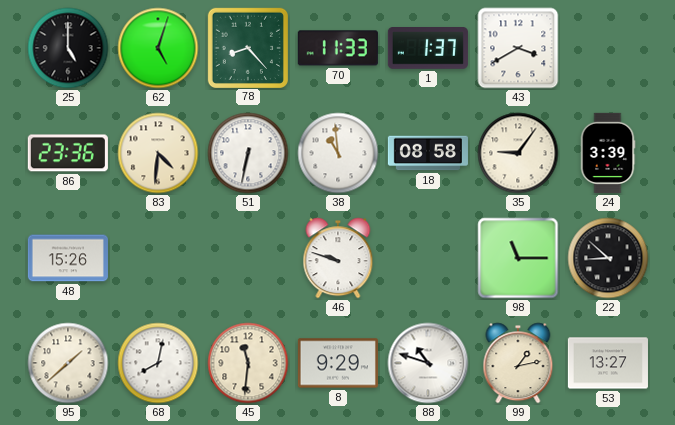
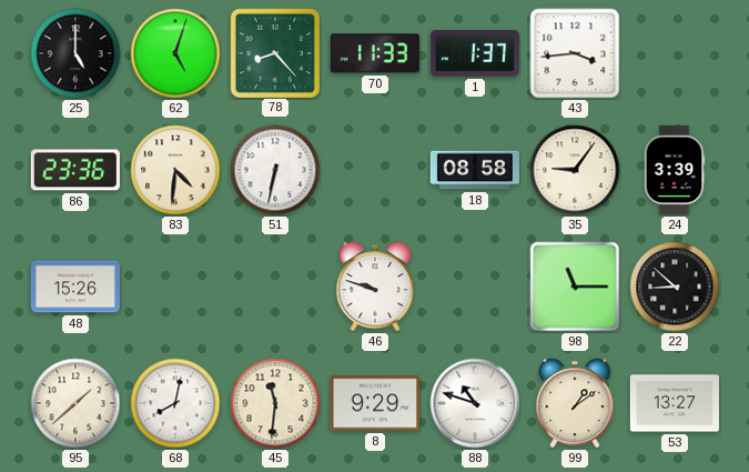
43: 3:40 -> 3:44
38: 10:59 -> none
99: 1:13 -> 1:09
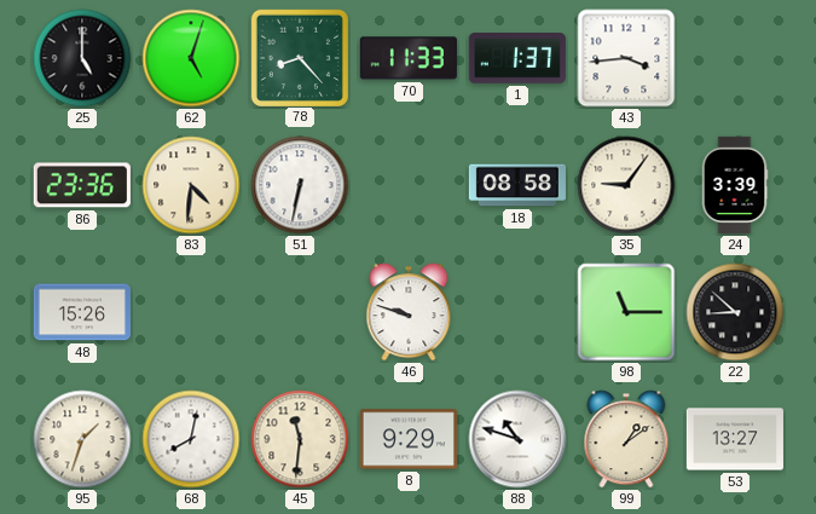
95: 1:38 -> 1:33
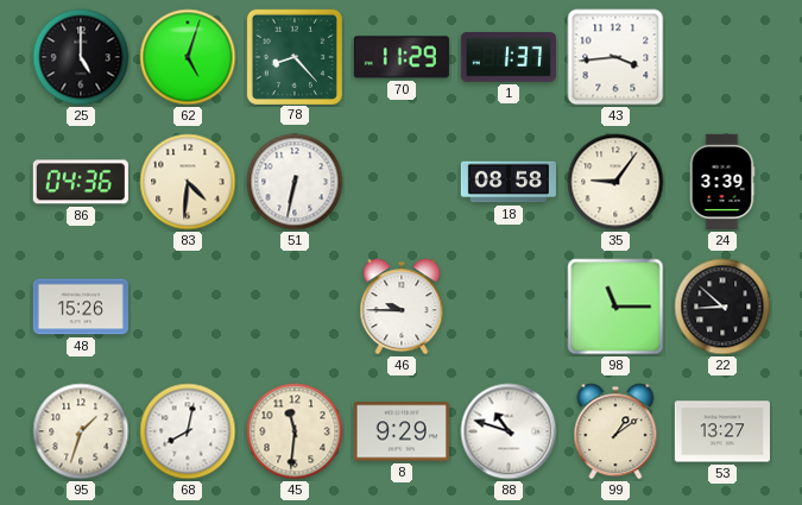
70: 11:33 -> 11:29
86: 23:36 -> 04:36
46: 9:48 -> 9:45
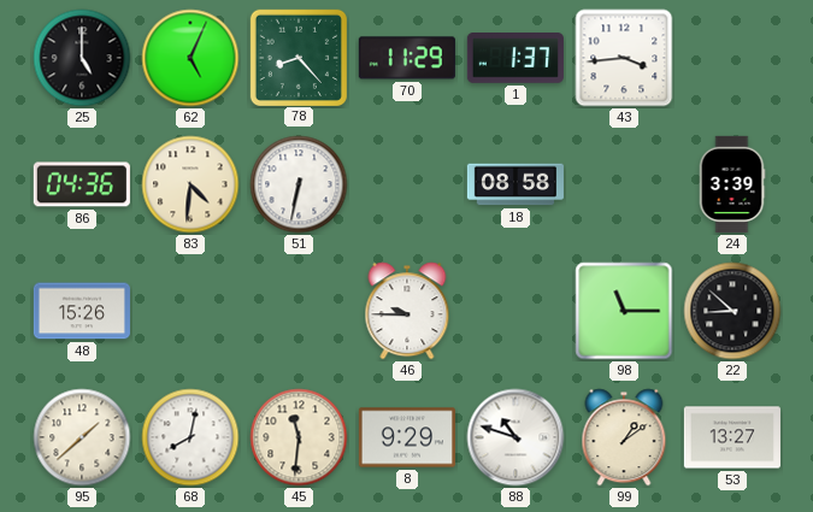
62: 5:03 -> 5:04
35: 9:06 -> none
95: 1:33 -> 1:38
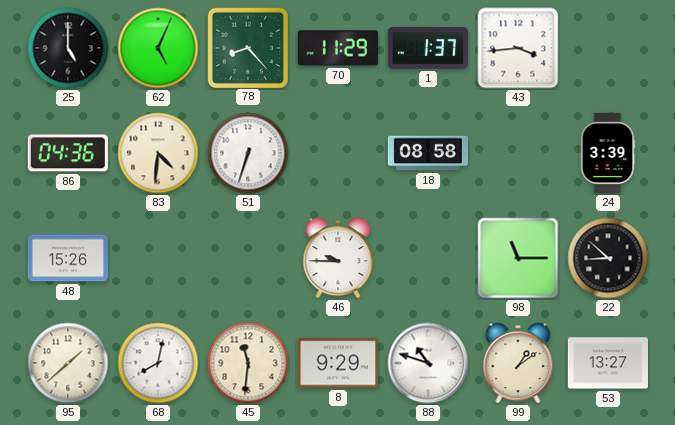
51: 6:32 -> 6:33
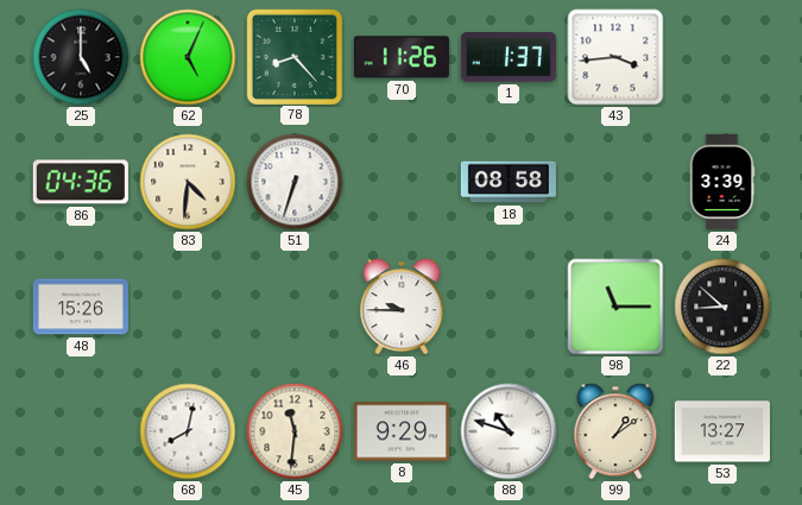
70: 11:29 -> 11:26
95: 1:38 -> none
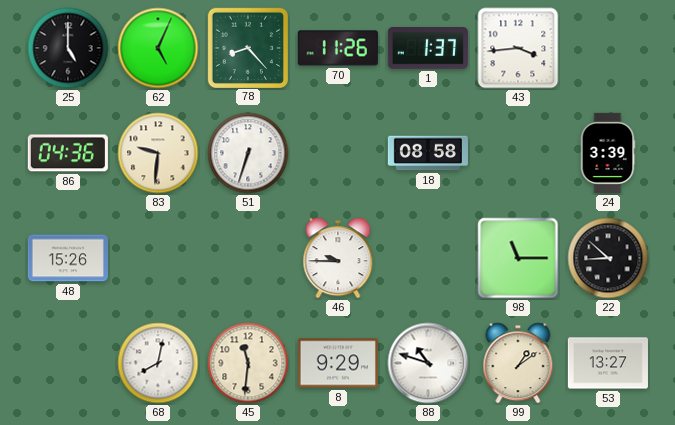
83: 4:31 -> 9:31
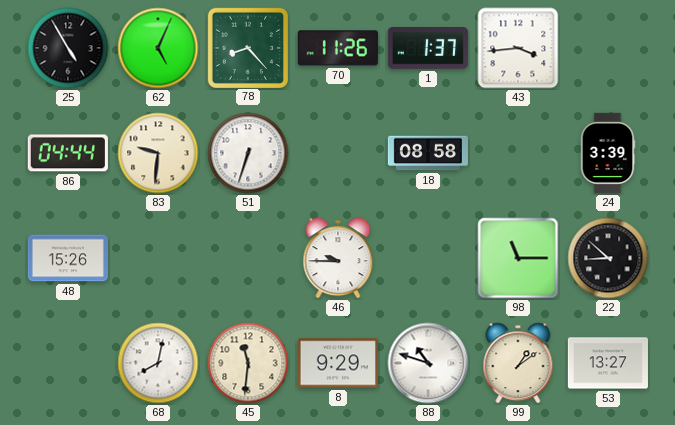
25: 5:00 -> 4:55
86: 04:36 -> 04:44
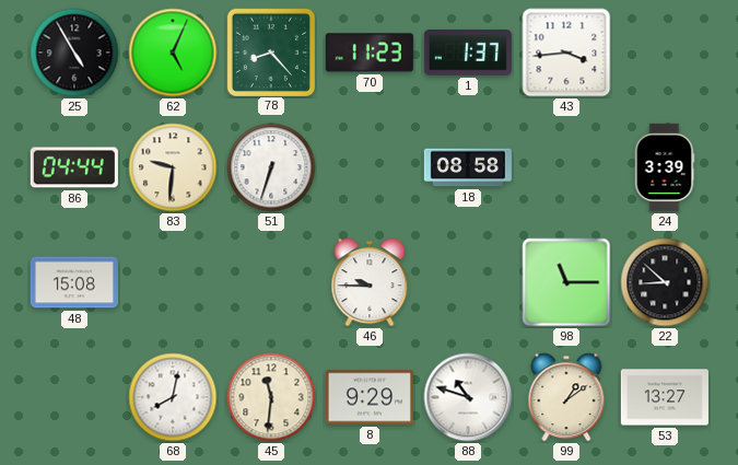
70: 11:26 -> 11:23
48: 15:26 -> 15:08
